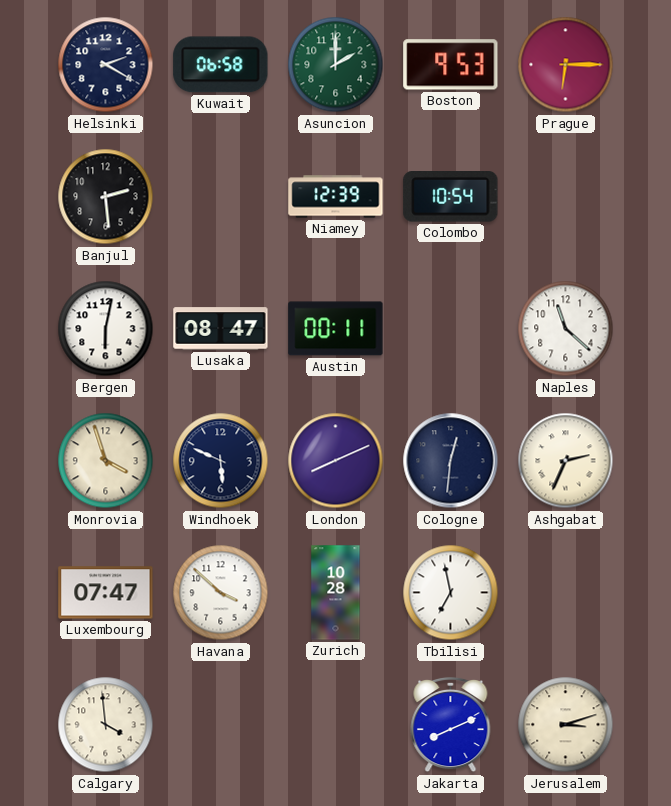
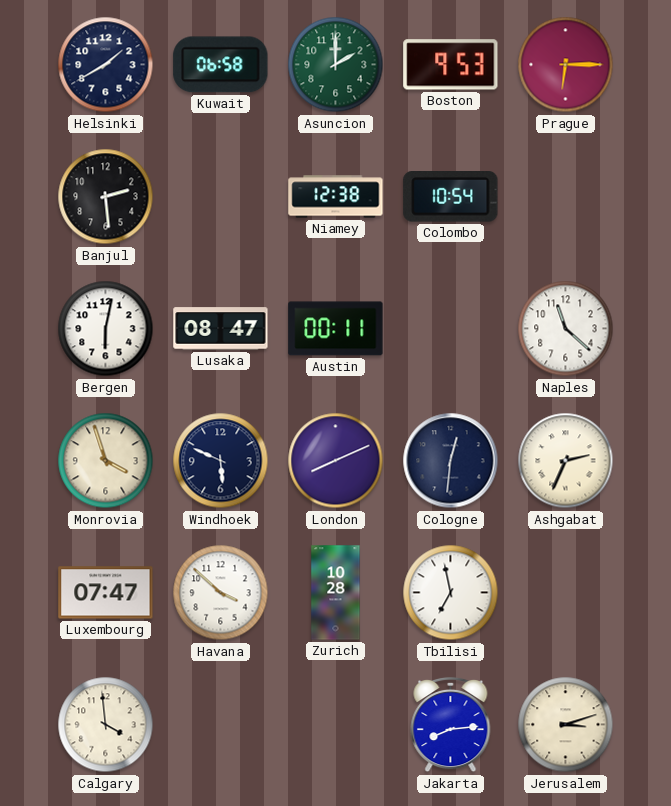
Helsinki: 2:20 -> 1:40
Niamey: 12:39 -> 12:38
Jakarta: 8:11 -> 8:14
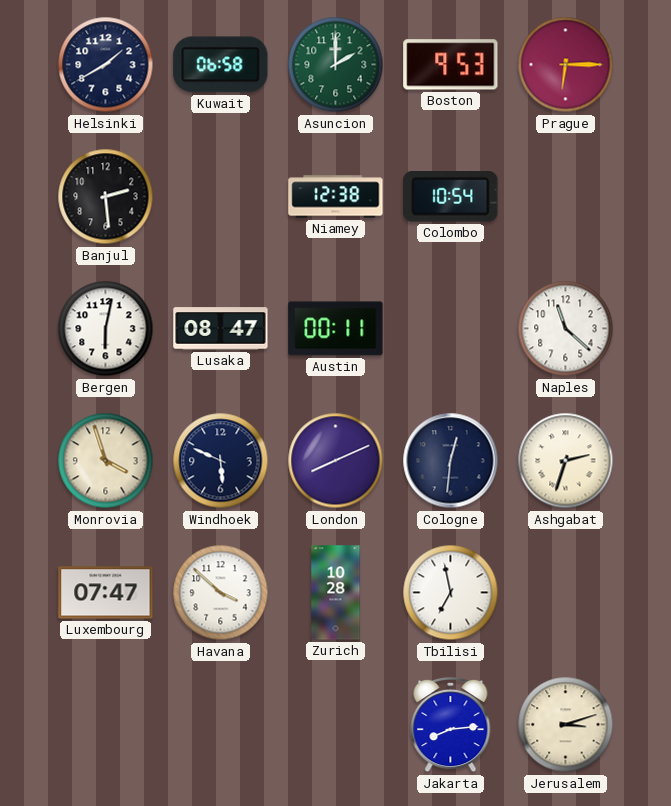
Ashgabat: 2:34 -> 2:33
Calgary: 3:59 -> none
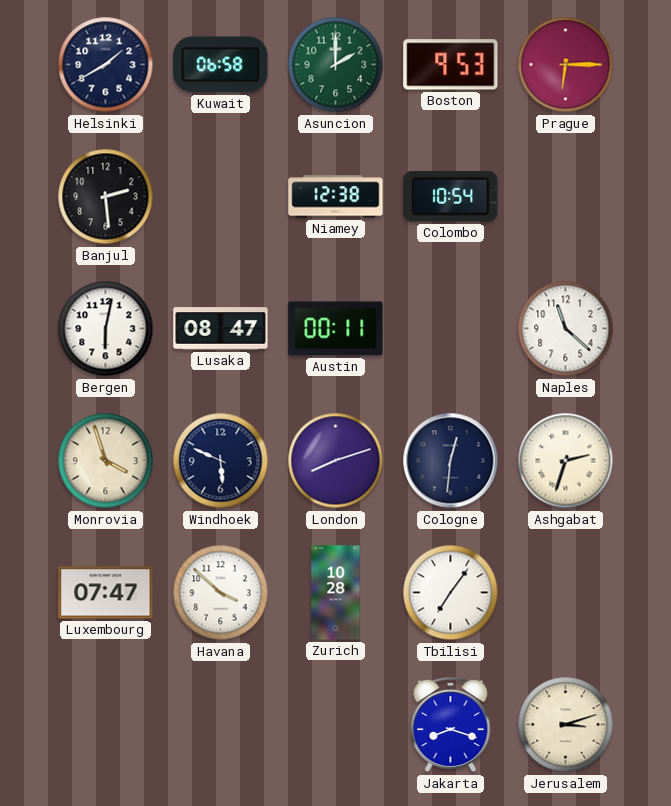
London: 8:11 -> 8:12
Tbilisi: 6:58 -> 7:06
Jakarta: 8:14 -> 8:18
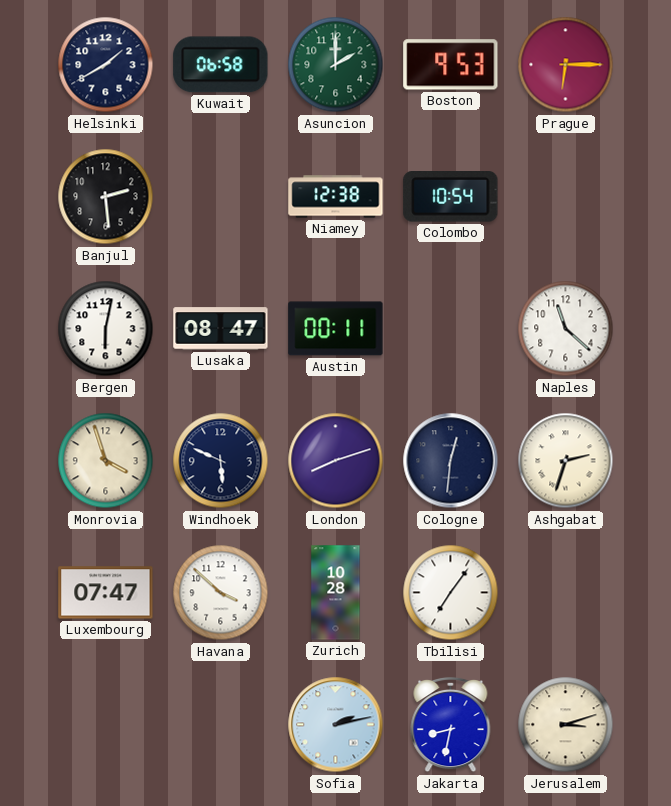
Sofia: none -> 2:13
Jakarta: 8:18 -> 8:32
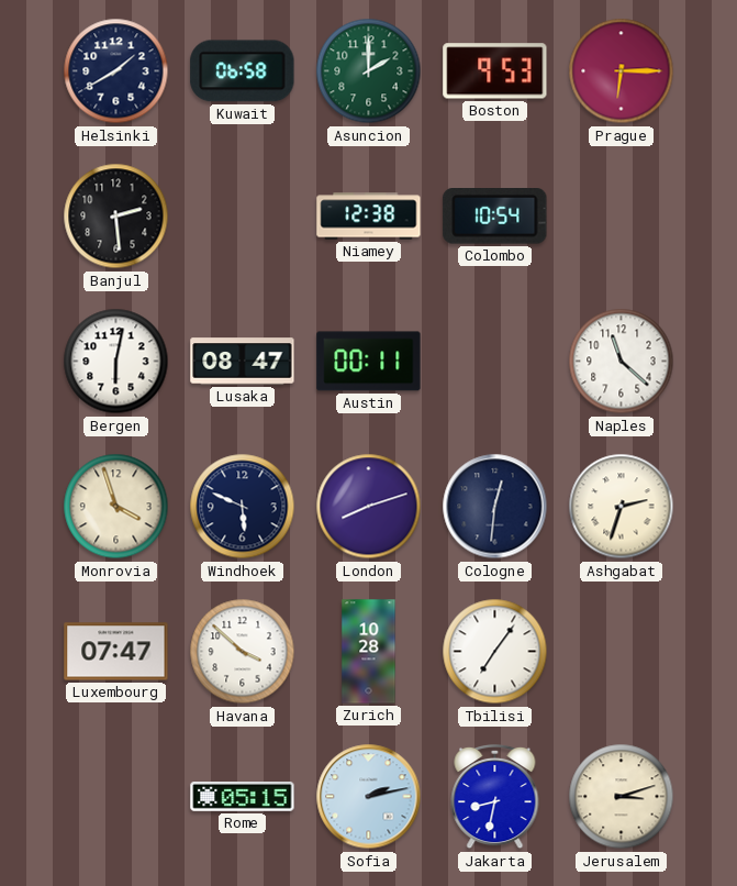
Rome: none -> 05:15
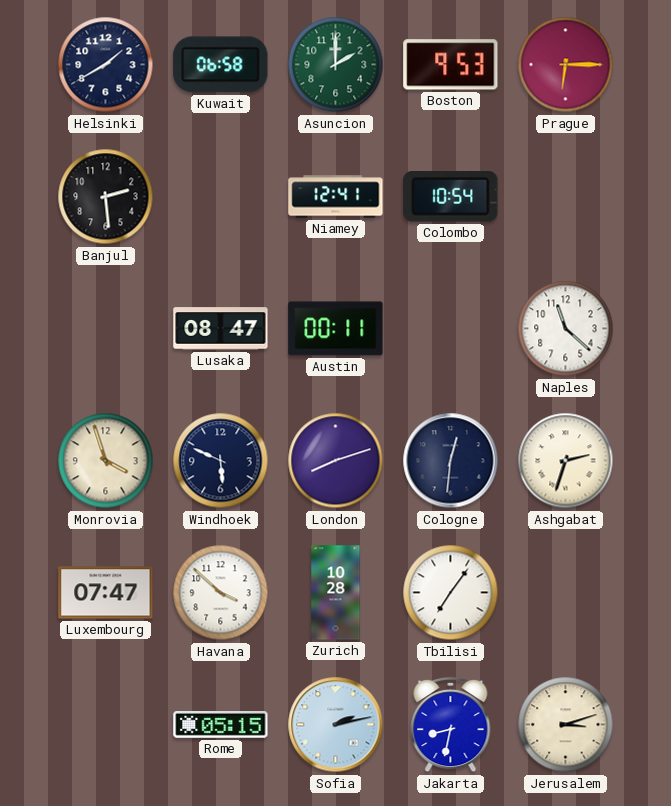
Niamey: 12:38 -> 12:41
Bergen: 6:02 -> none
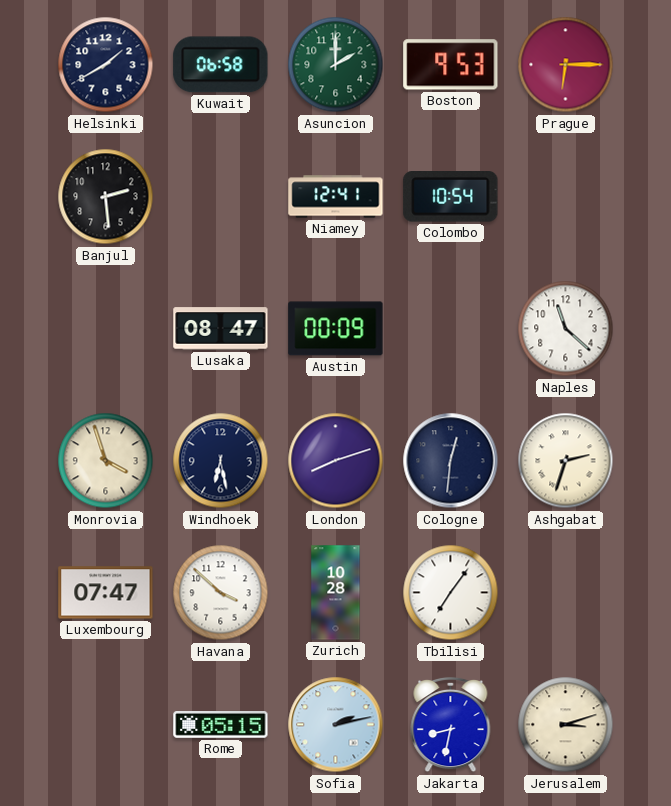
Austin: 00:11 -> 00:09
Windhoek: 5:49 -> 6:28
